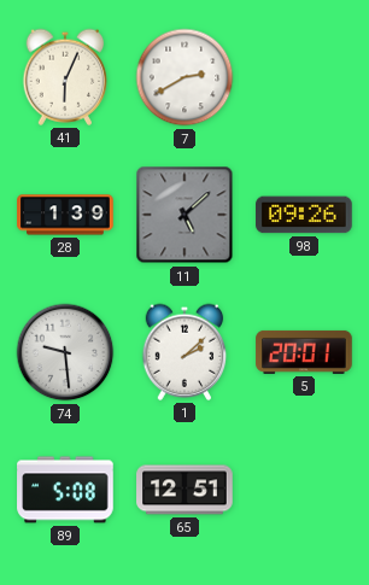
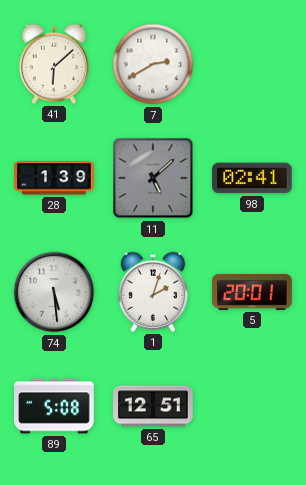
41: 6:04 -> 6:08
98: 09:26 -> 02:41
74: 9:29 -> 5:29
1: 2:08 -> 2:03
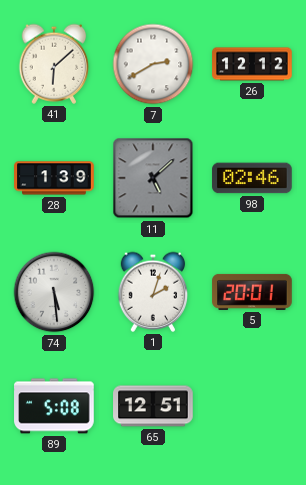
26: none -> 12:12
98: 02:41 -> 02:46
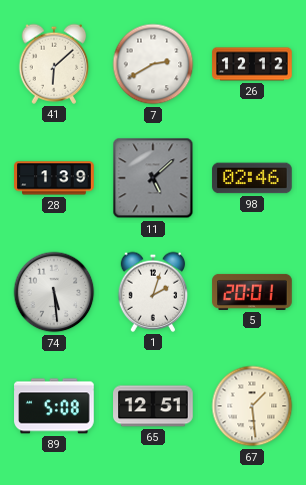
67: none -> 1:29
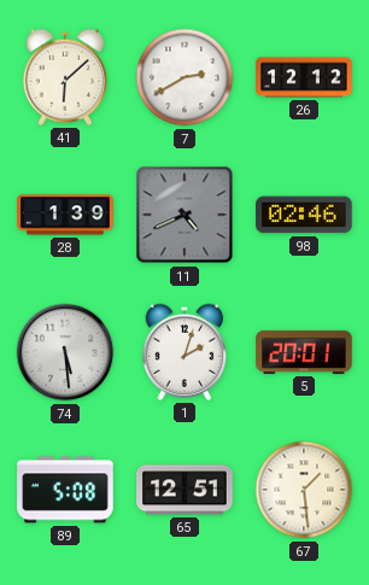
11: 5:08 -> 4:41
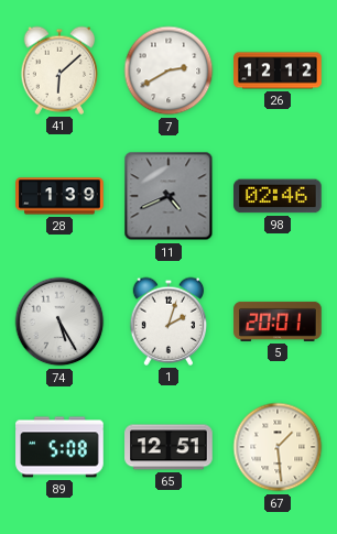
74: 5:29 -> 5:25
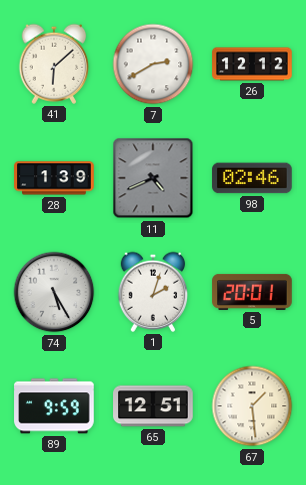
89: 5:08 -> 9:59
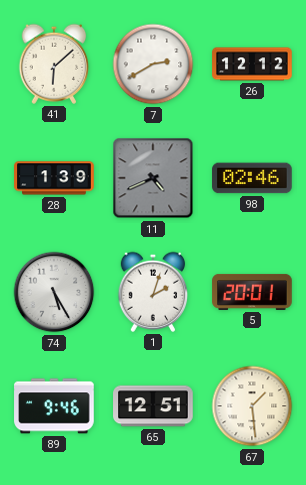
89: 9:59 -> 9:46
